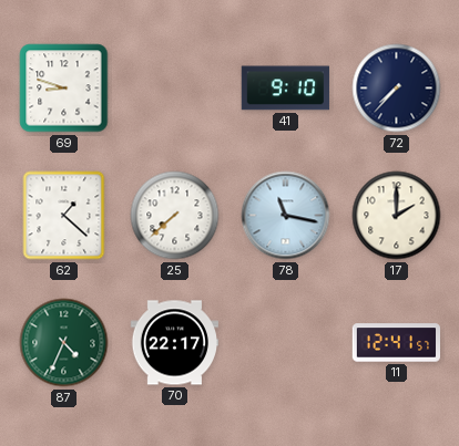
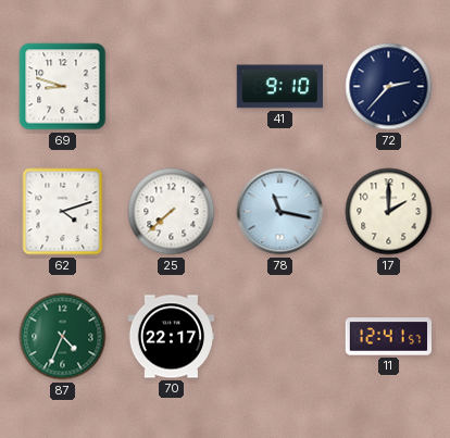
72: 7:37 -> 2:37
62: 1:22 -> 4:12
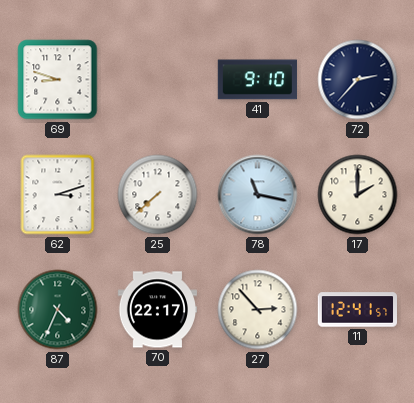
62: 4:12 -> 3:12
27: none -> 2:53
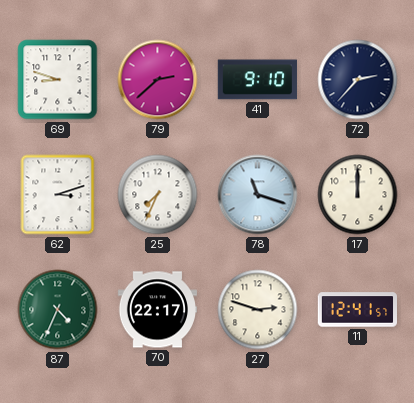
79: none -> 2:38
25: 7:38 -> 7:34
78: 11:17 -> 11:18
17: 2:00 -> 12:00
27: 2:53 -> 2:48
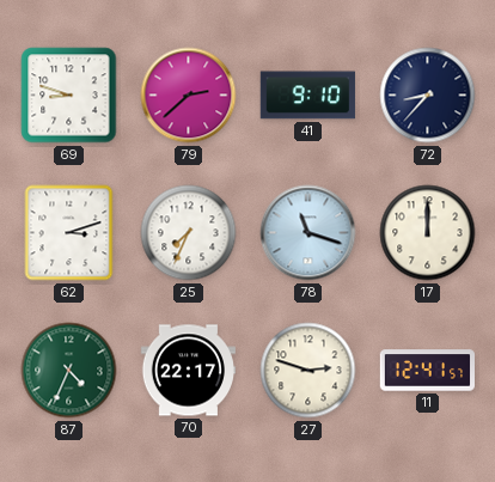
72: 2:37 -> 8:37
